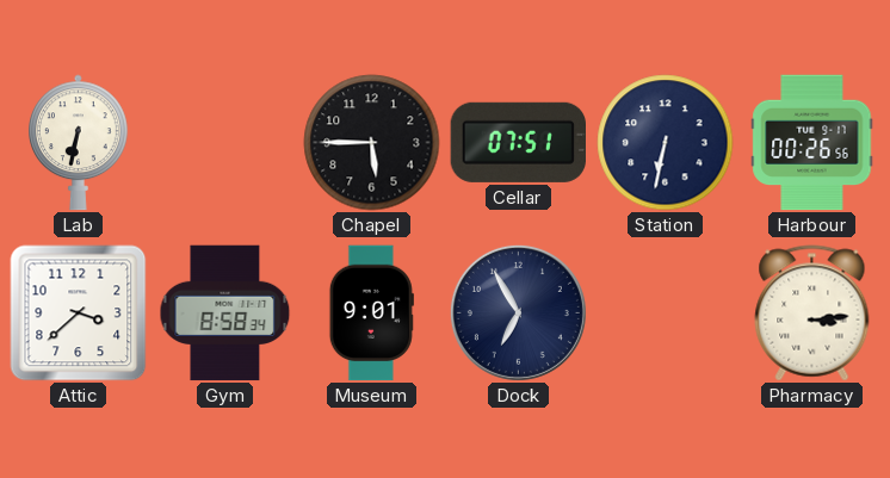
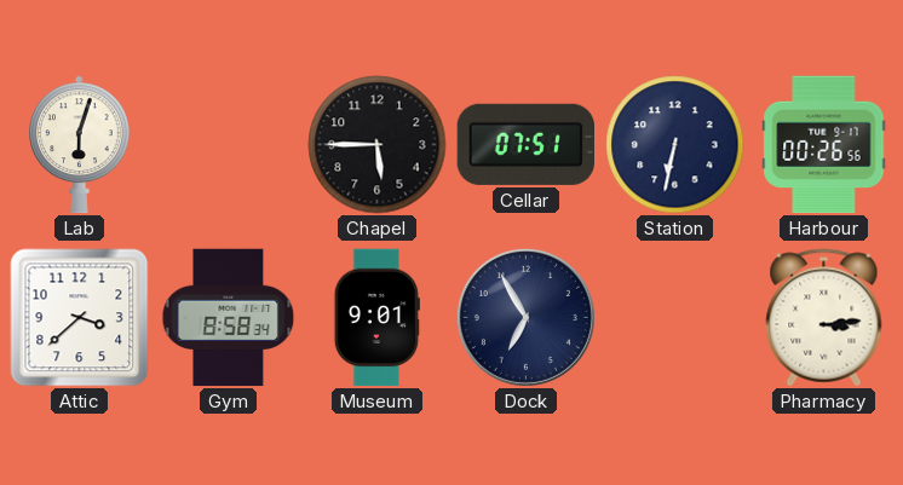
Lab: 6:32 -> 6:03
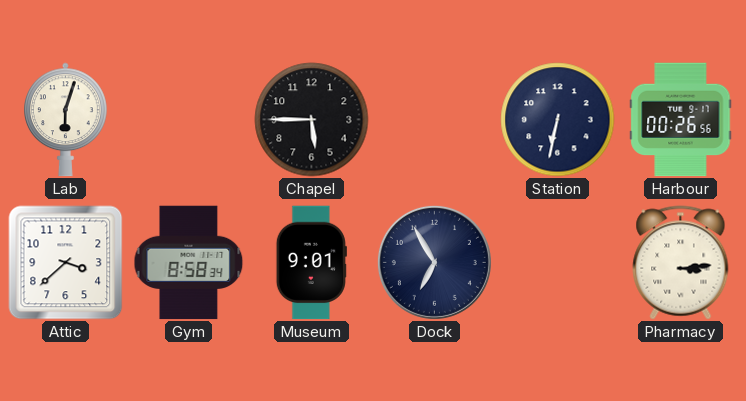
Cellar: 07:51 -> none
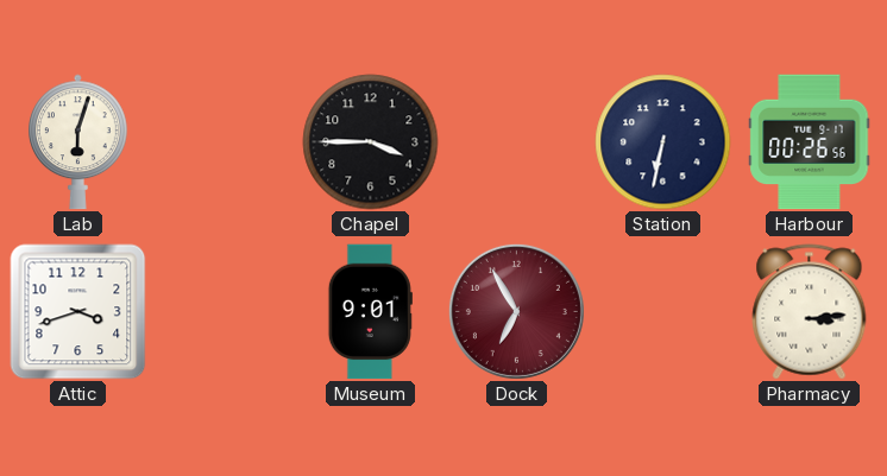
Chapel: 5:45 -> 3:45
Attic: 3:38 -> 3:42
Gym: 8:58 -> none
Dock dial: navy -> burgundy
